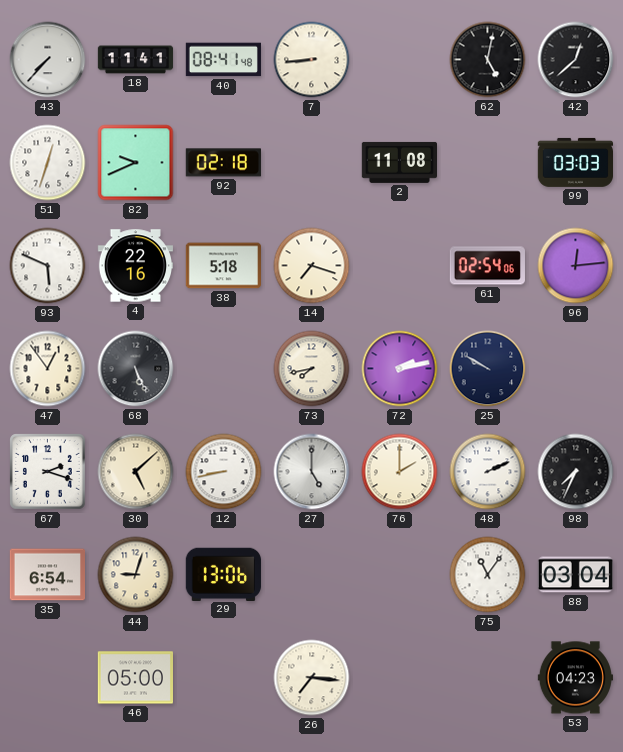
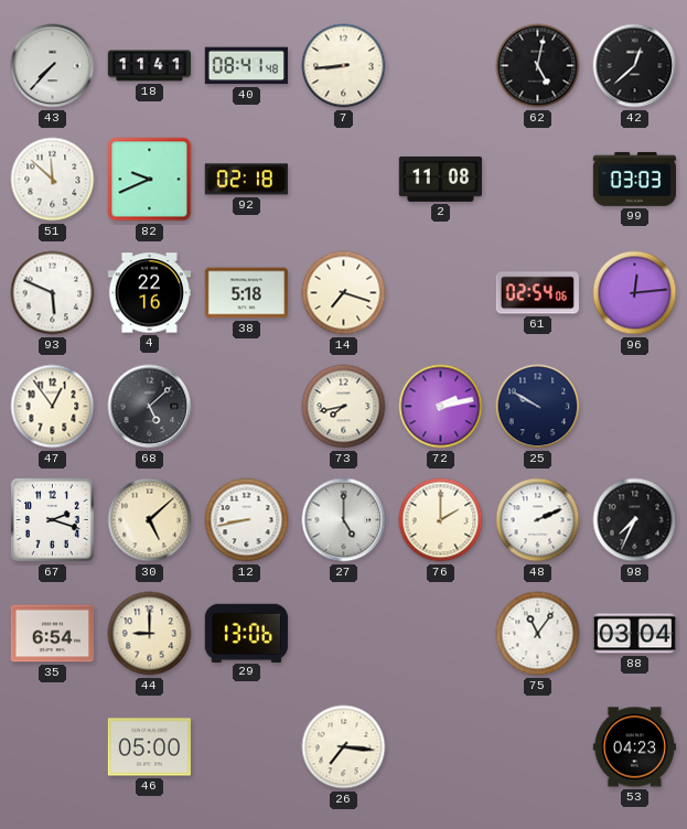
51: 12:33 -> 11:52
68: 5:26 -> 5:08
44: 9:03 -> 9:00
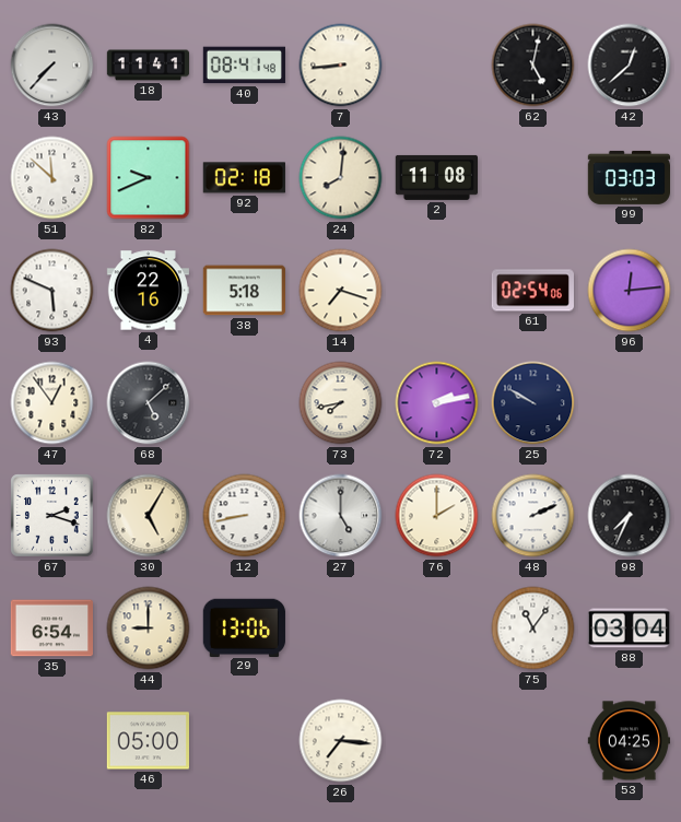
24: none -> 8:01
30: 5:08 -> 5:05
53: 04:23 -> 04:25
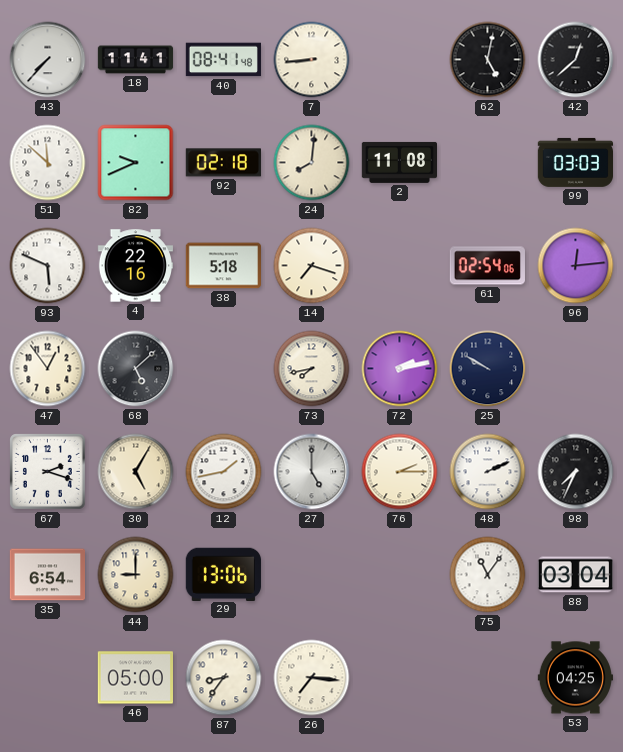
12: 8:43 -> 1:43
76: 2:00 -> 2:15
87: none -> 8:36
